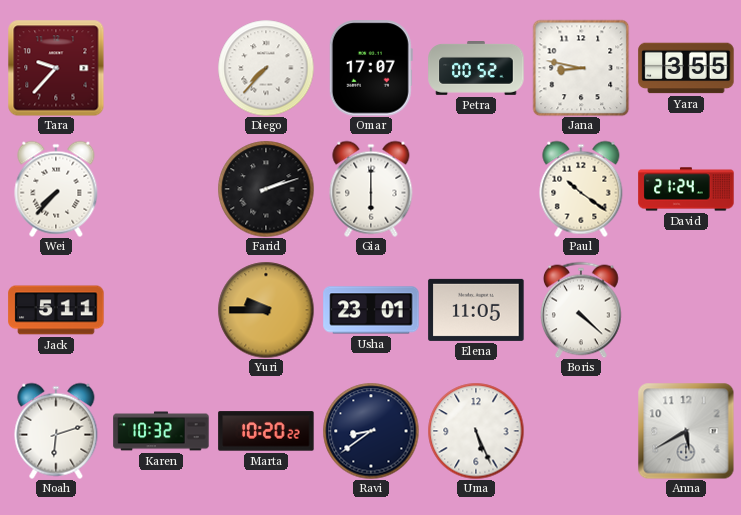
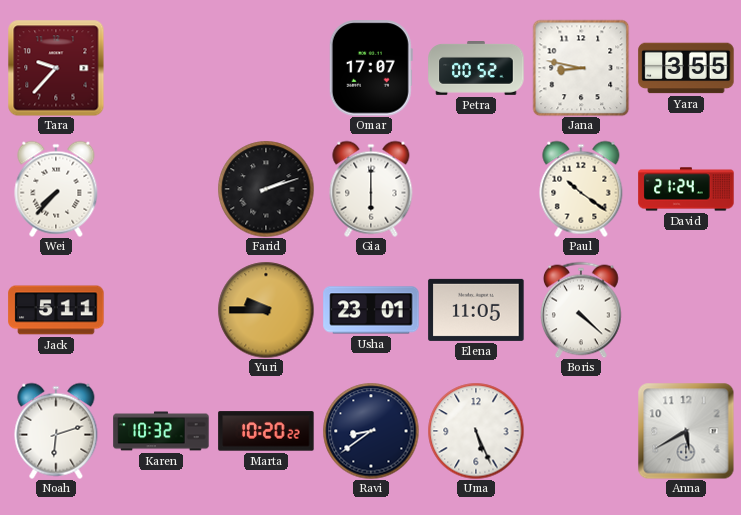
Diego: 7:37 -> none
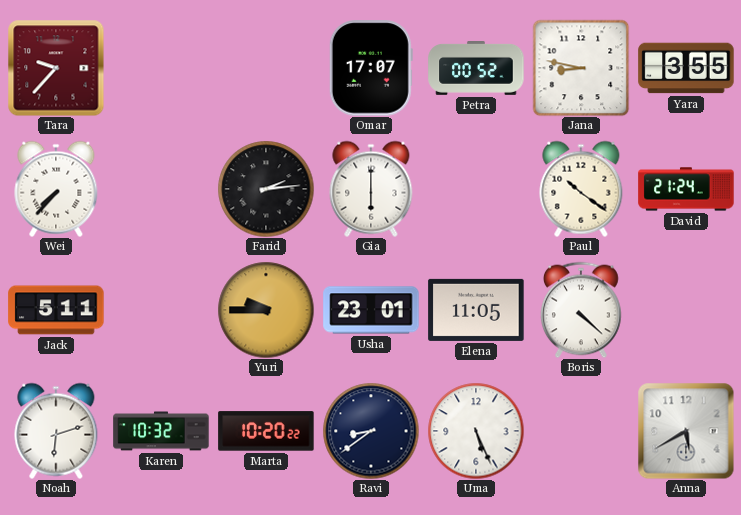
Farid: 2:12 -> 2:14
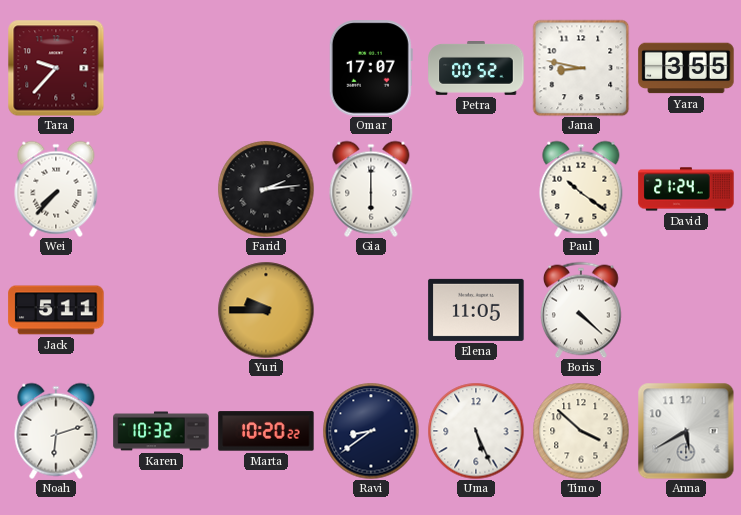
Usha: 23:01 -> none
Timo: none -> 3:52
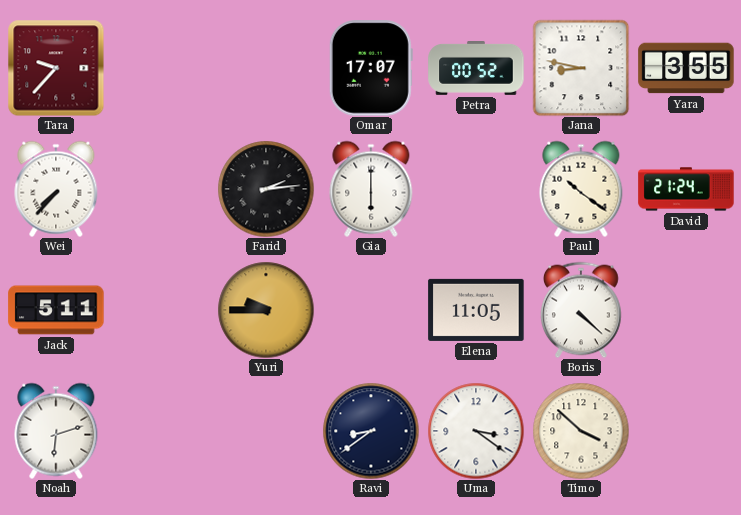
Karen: 10:32 -> none
Marta: 10:20 -> none
Uma: 5:26 -> 3:21
Anna: 5:40 -> none
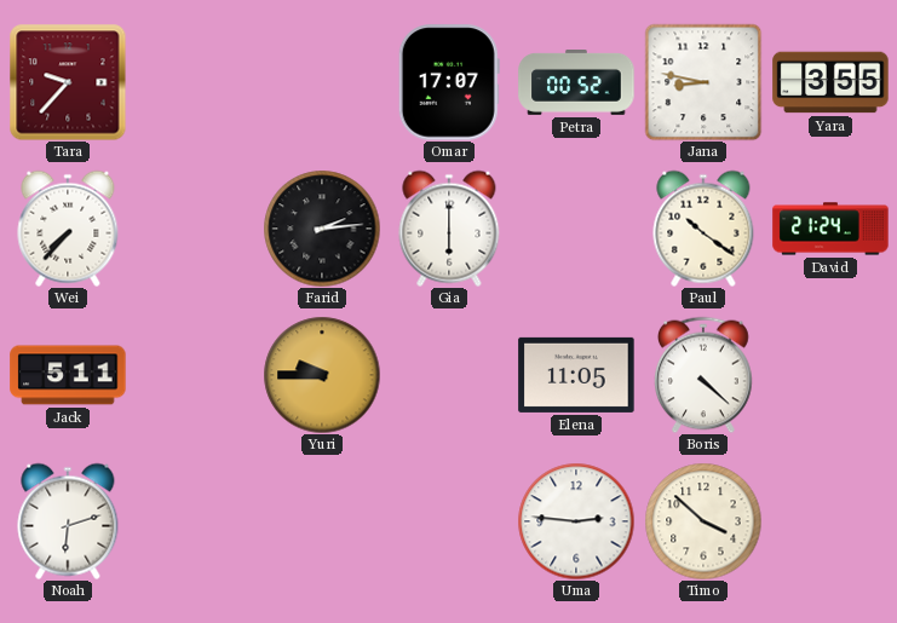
Ravi: 8:39 -> none
Uma: 3:21 -> 2:46
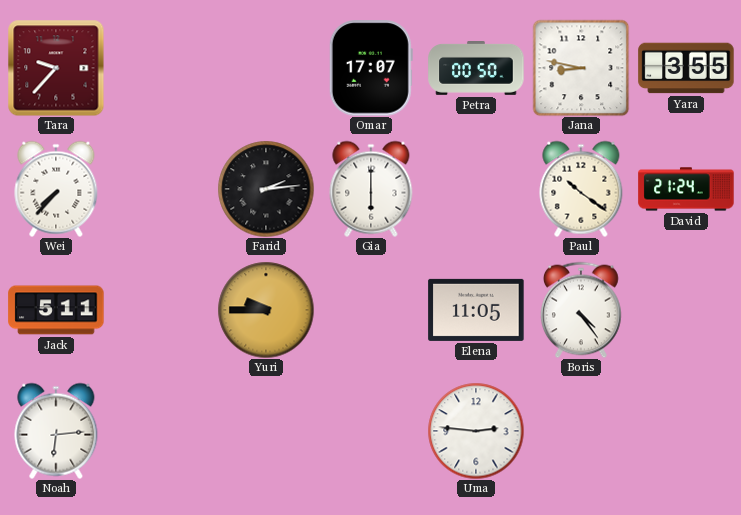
Petra: 00:52 -> 00:50
Boris: 4:22 -> 4:24
Noah: 6:12 -> 6:14
Timo: 3:52 -> none
